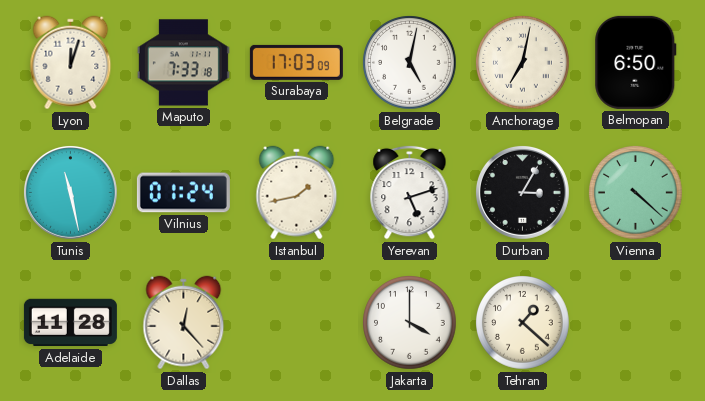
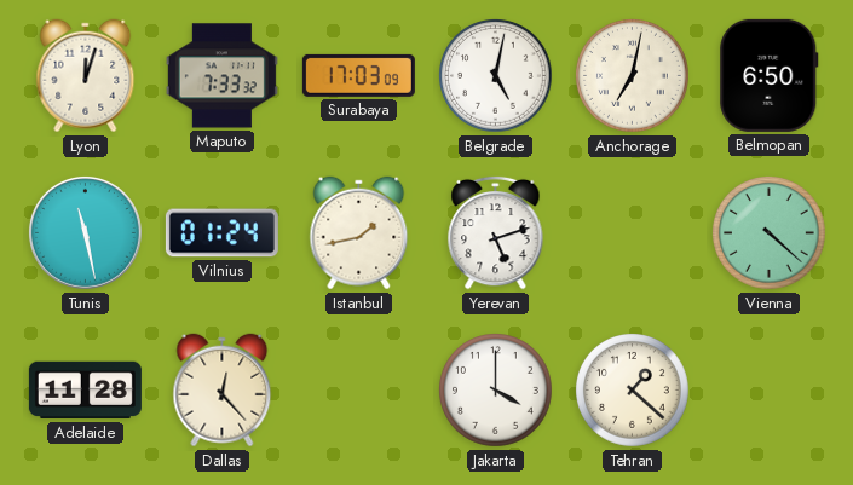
Maputo: 7:33:18 -> 7:33:32
Durban: 3:05 -> none
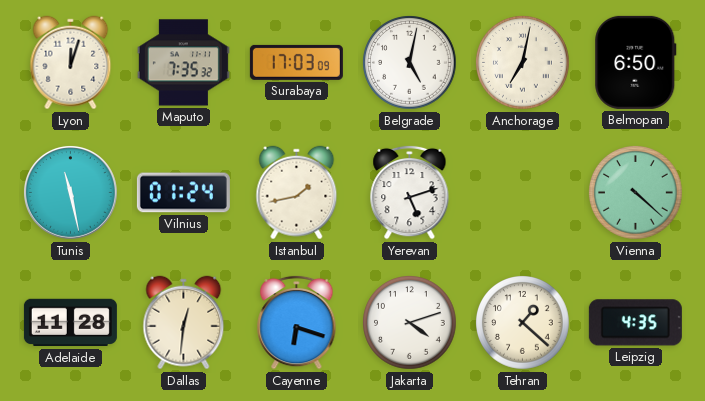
Maputo: 7:33 -> 7:35
Dallas: 12:23 -> 12:31
Cayenne: none -> 6:18
Jakarta: 4:00 -> 4:12
Leipzig: none -> 4:35
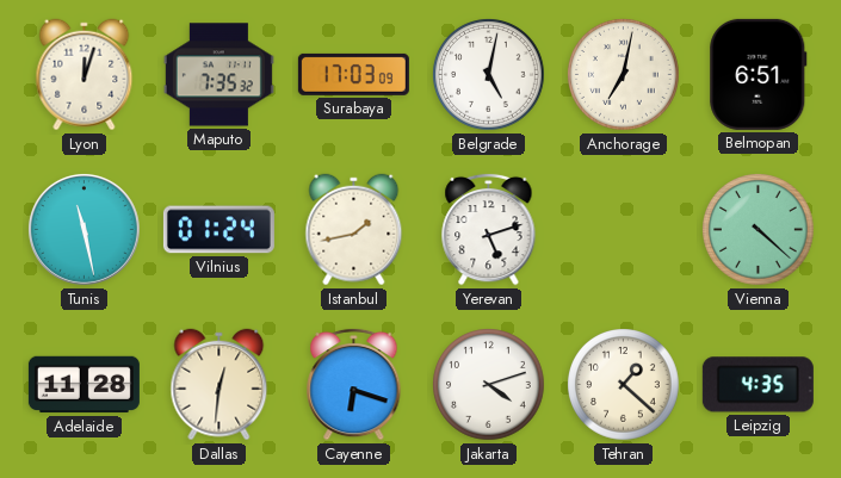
Belmopan: 6:50 -> 6:51
